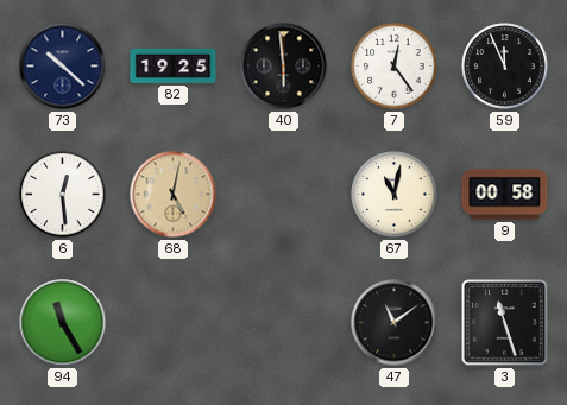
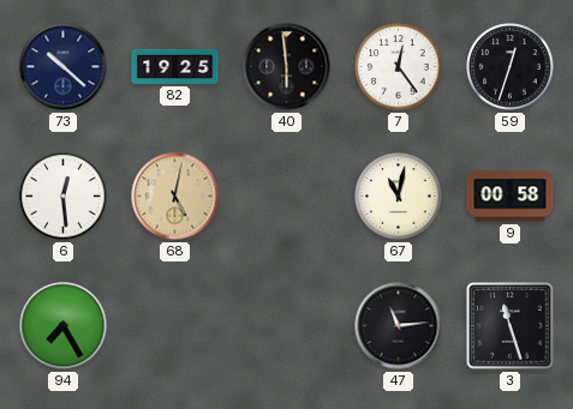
59: 11:56 -> 12:33
94: 11:25 -> 7:25
47: 11:09 -> 11:14
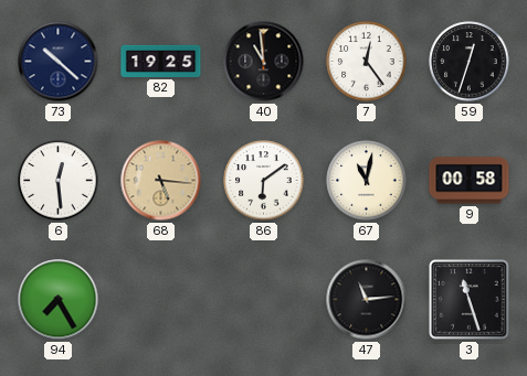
40: 5:59 -> 10:59
68: 5:02 -> 5:16
86: none -> 6:09
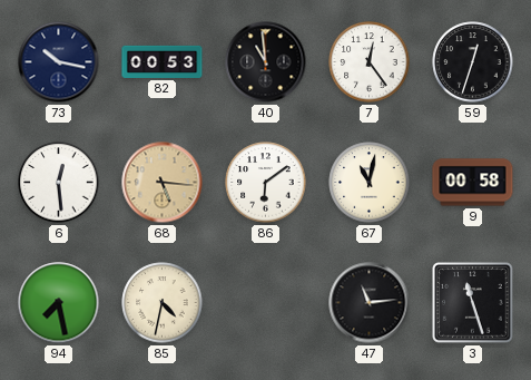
73: 10:22 -> 10:17
82: 19:25 -> 00:53
94: 7:25 -> 7:28
85: none -> 4:32
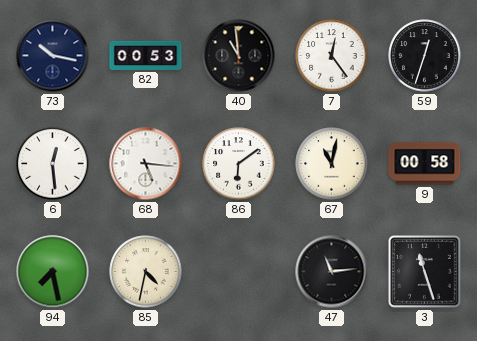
68 dial: champagne -> white
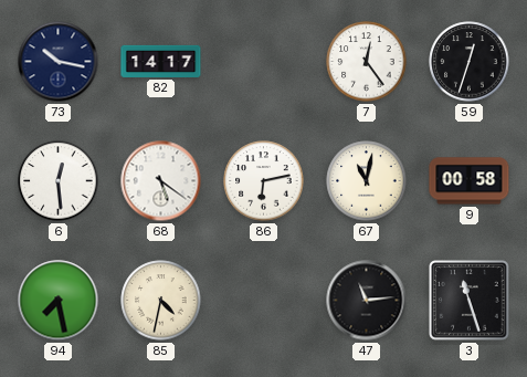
82: 00:53 -> 14:17
40: 10:59 -> none
68: 5:16 -> 5:21
86: 6:09 -> 6:13
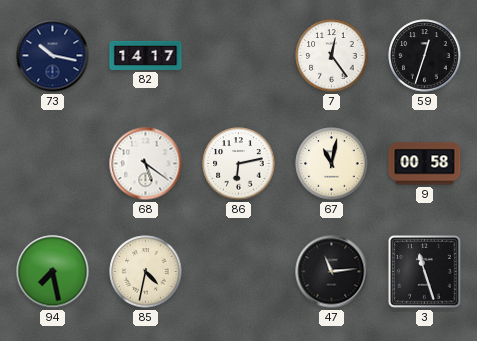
6: 12:29 -> none
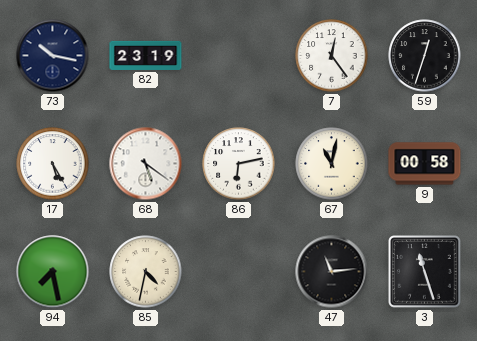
82: 14:17 -> 23:19
17: none -> 5:25
